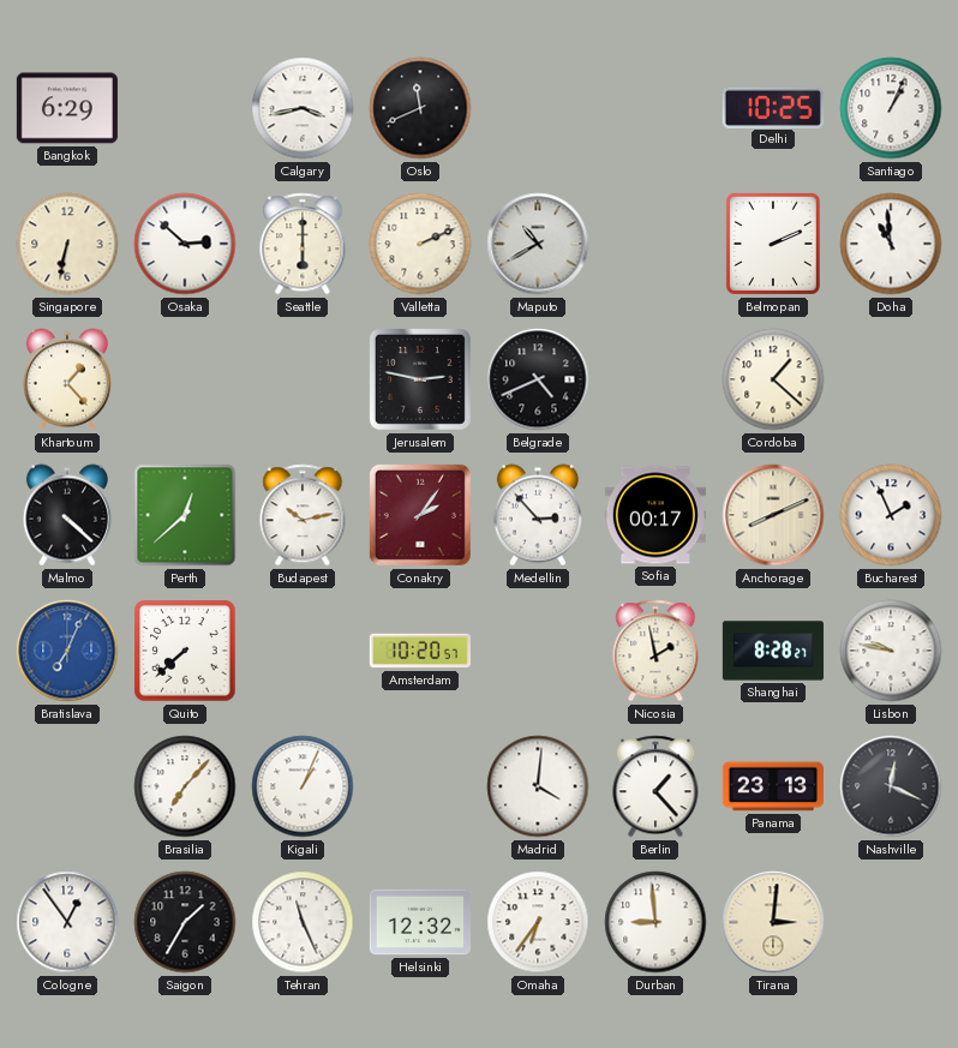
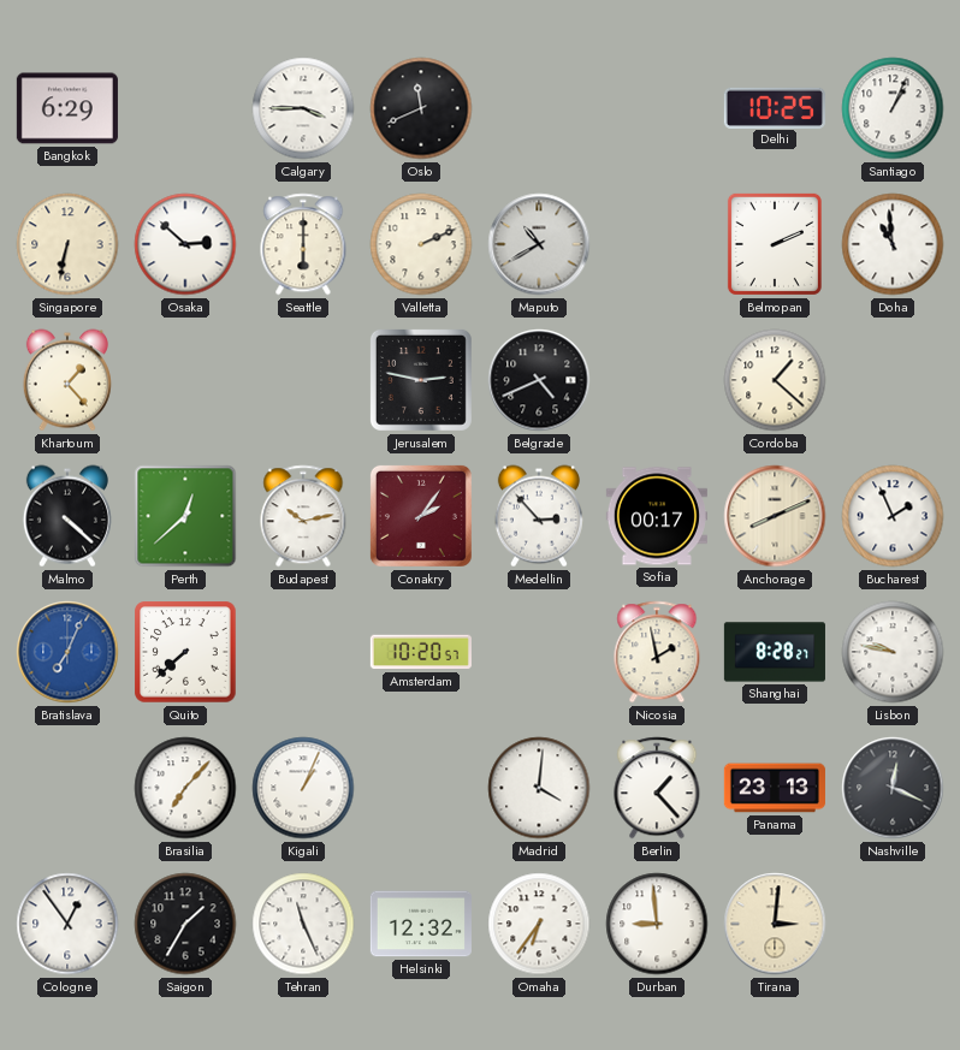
Calgary: 3:43 -> 3:45
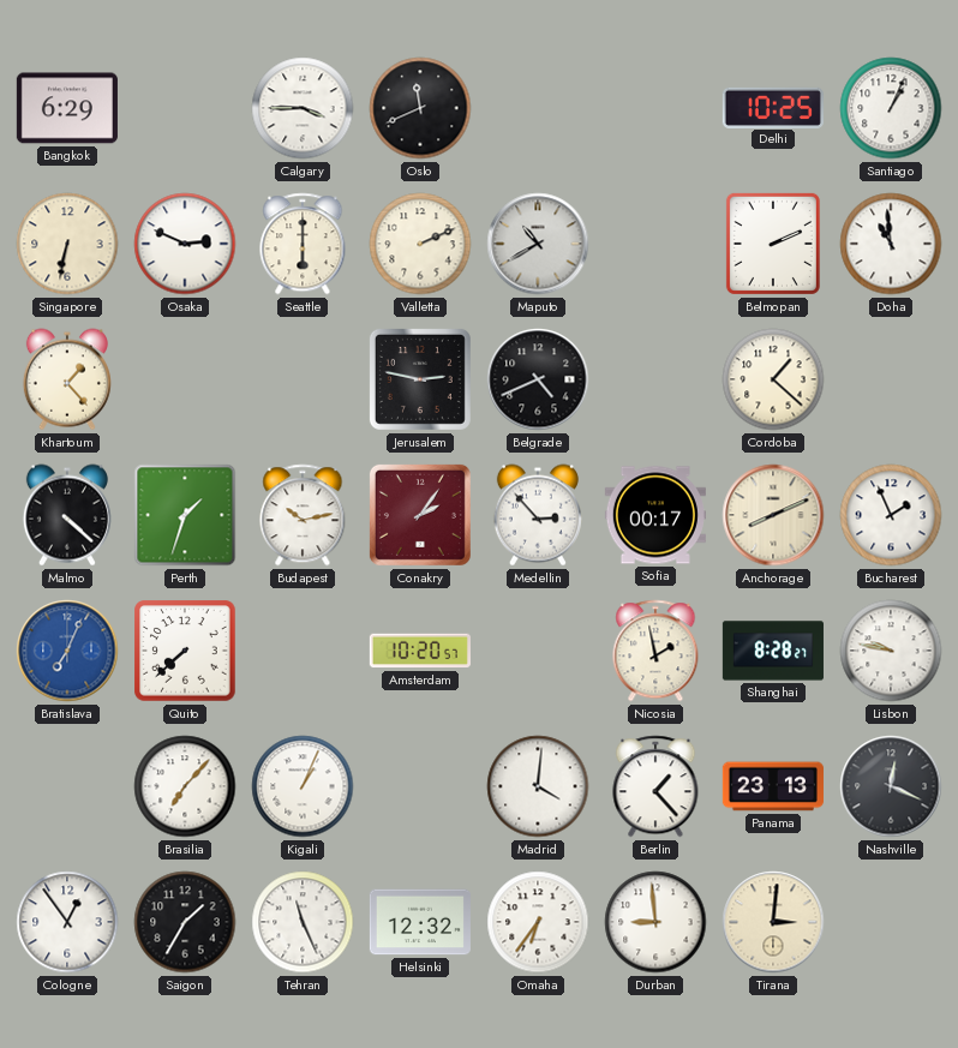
Osaka: 2:52 -> 2:49
Perth: 12:38 -> 1:33
